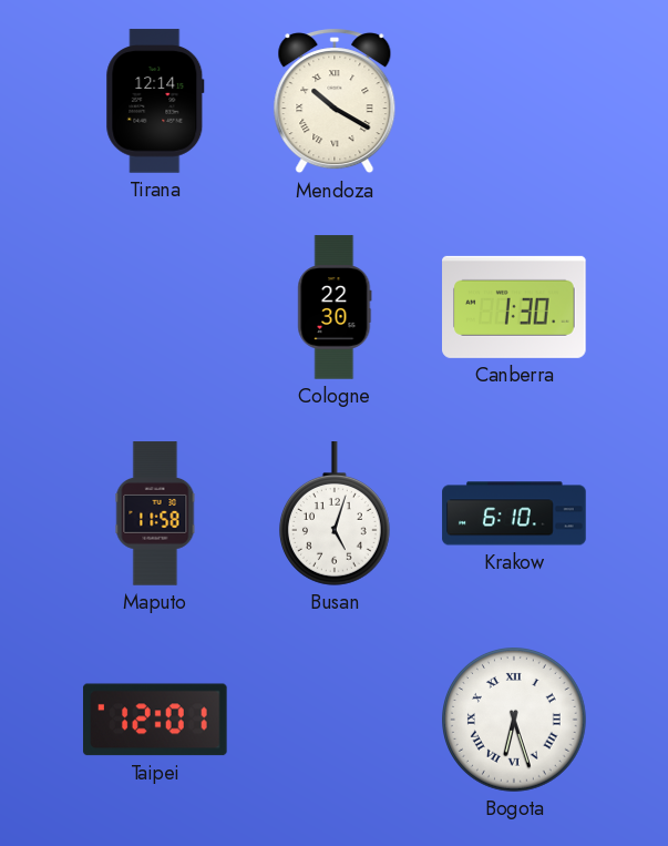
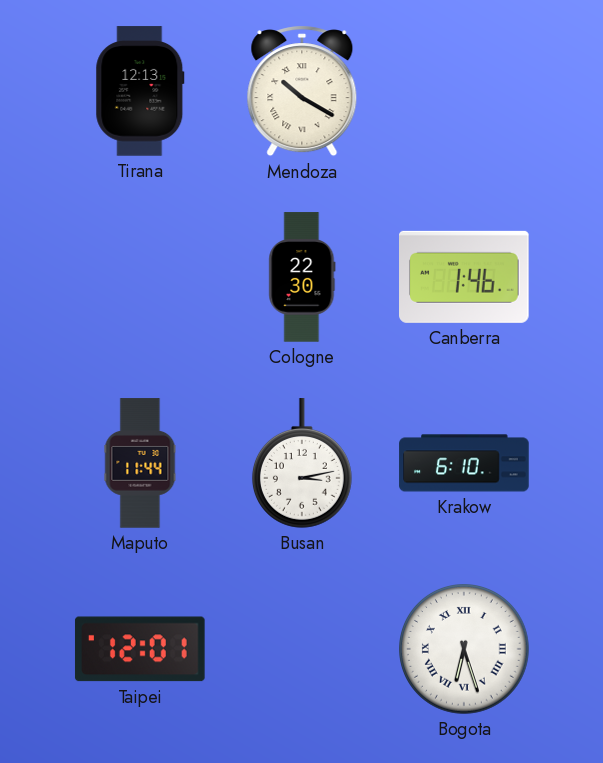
Tirana: 12:14 -> 12:13
Canberra: 1:30 -> 1:46
Maputo: 11:58 -> 11:44
Busan: 5:03 -> 3:13
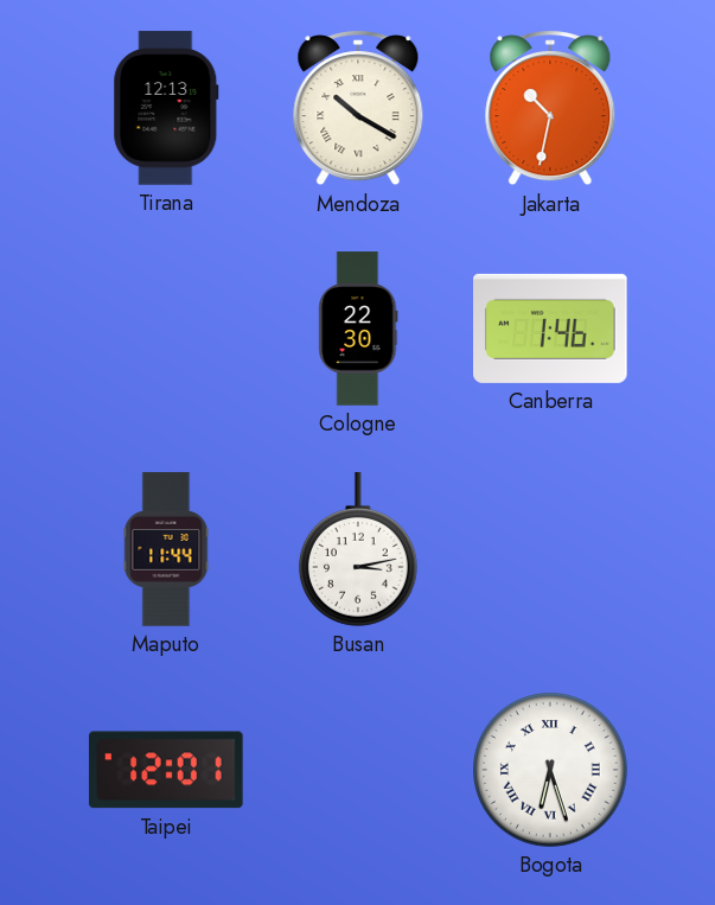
Jakarta: none -> 10:32
Krakow: 6:10 -> none
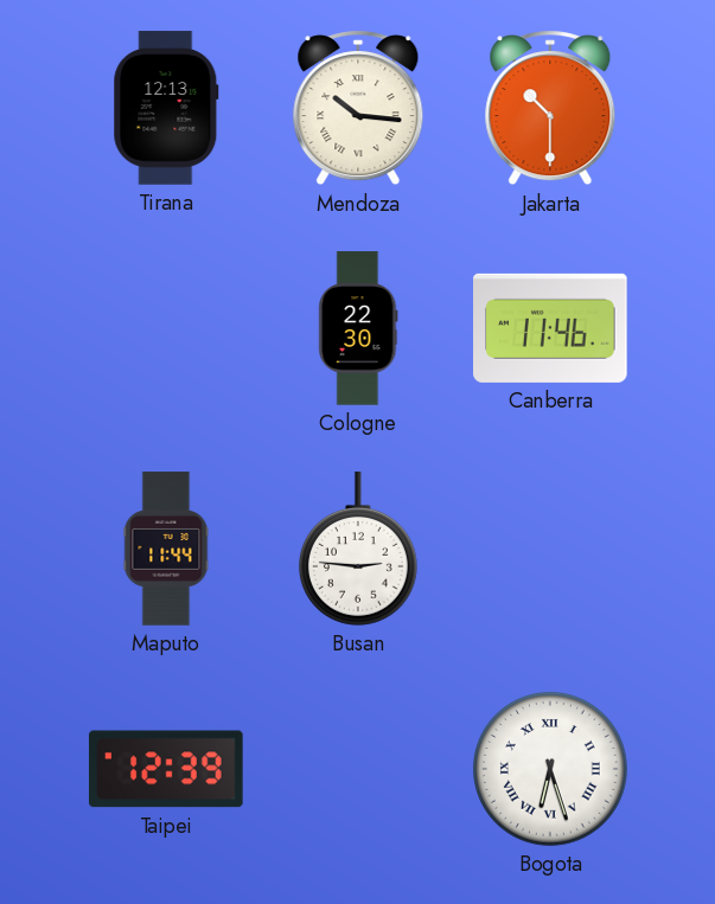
Mendoza: 10:20 -> 10:16
Jakarta: 10:32 -> 10:30
Canberra: 1:46 -> 11:46
Busan: 3:13 -> 2:46
Taipei: 12:01 -> 12:39
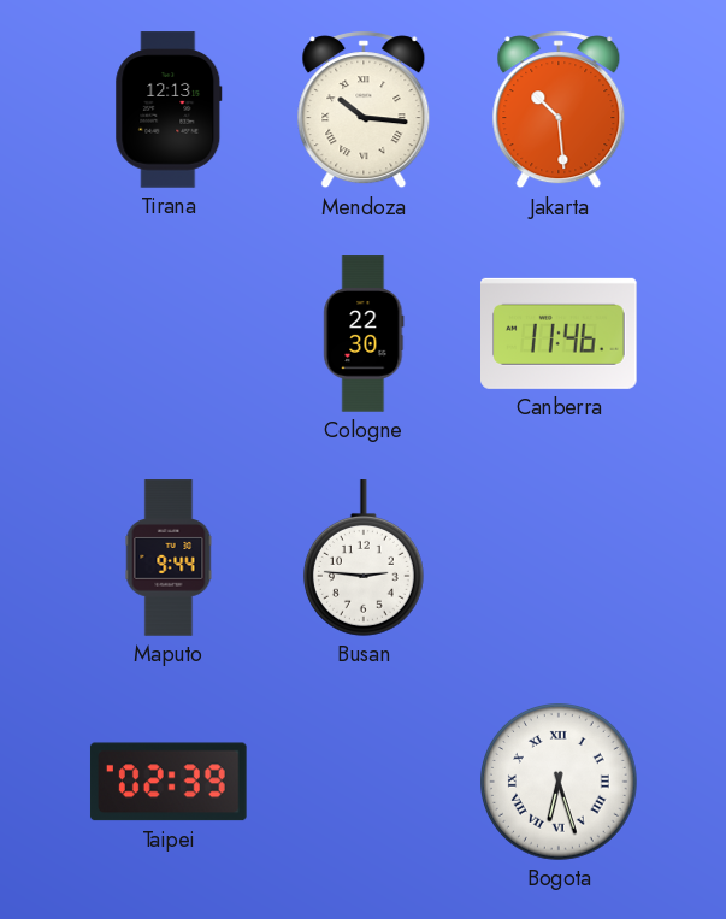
Jakarta: 10:30 -> 10:29
Maputo: 11:44 -> 9:44
Taipei: 12:39 -> 02:39
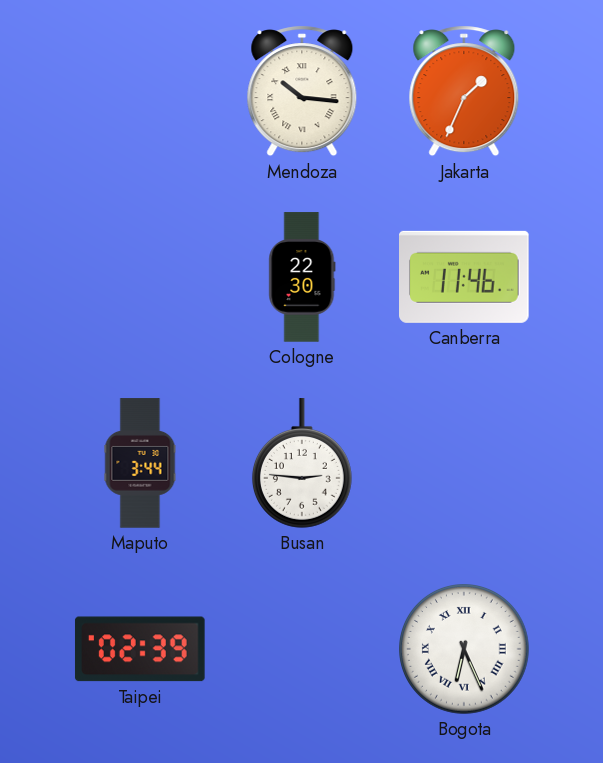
Tirana: 12:13 -> none
Jakarta: 10:29 -> 1:34
Maputo: 9:44 -> 3:44
Bogota: 6:27 -> 6:26
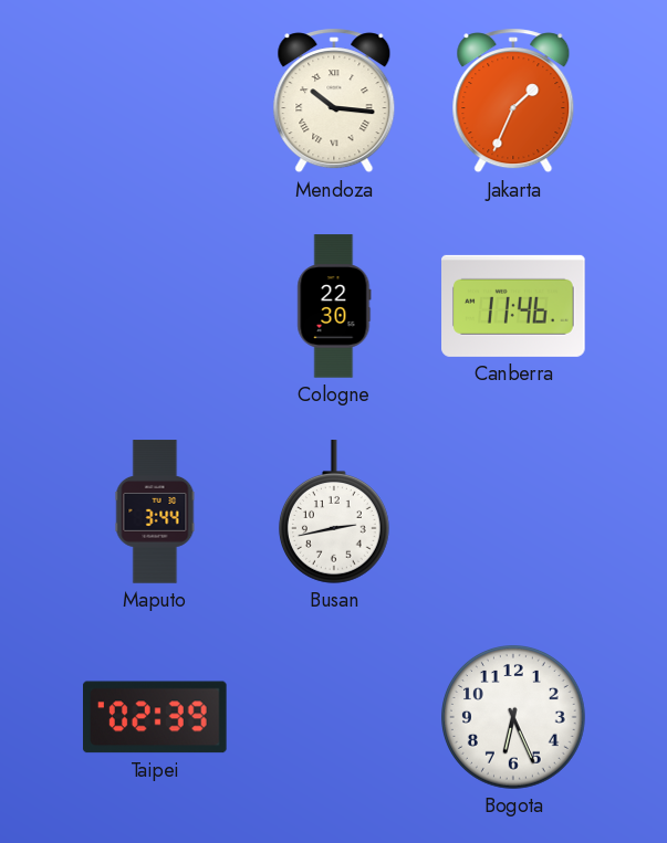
Busan: 2:46 -> 2:43
Bogota numerals: Roman -> Arabic
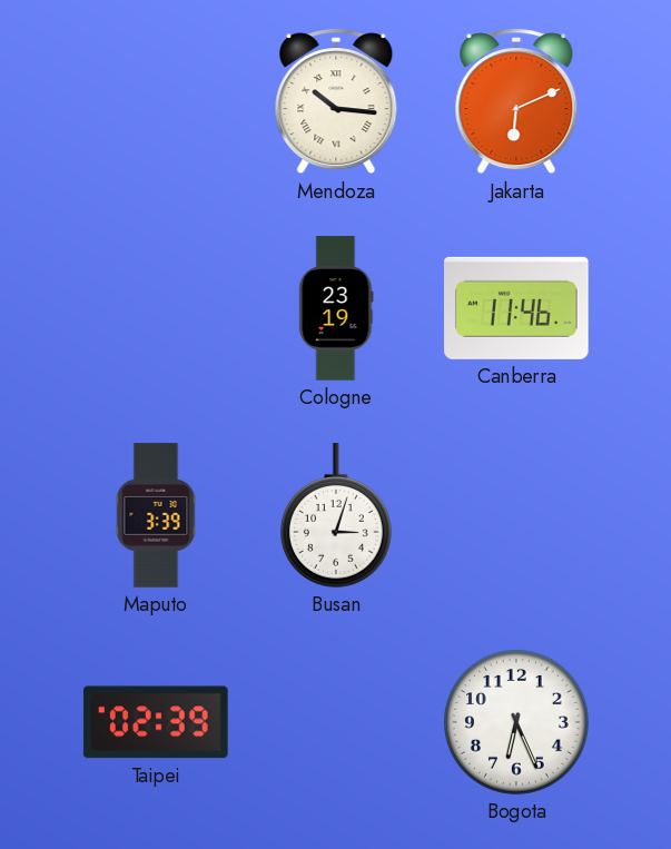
Jakarta: 1:34 -> 6:11
Cologne: 22:30 -> 23:19
Maputo: 3:44 -> 3:39
Busan: 2:43 -> 3:03
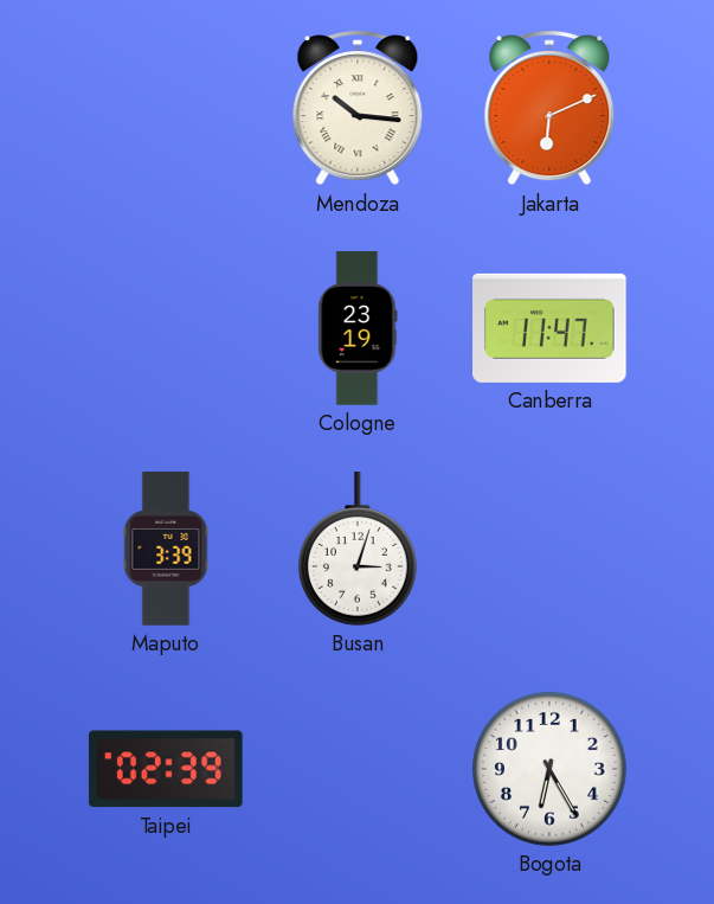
Canberra: 11:46 -> 11:47
Bogota: 6:26 -> 6:25
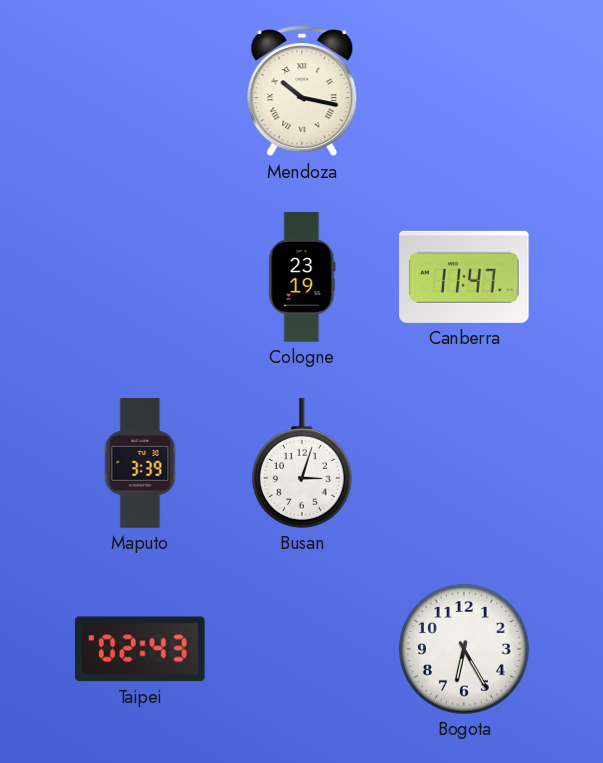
Mendoza: 10:16 -> 10:17
Jakarta: 6:11 -> none
Taipei: 02:39 -> 02:43
